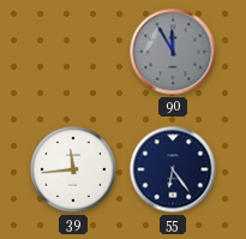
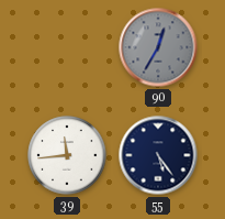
90: 11:55 -> 12:35
55: 6:24 -> 5:24
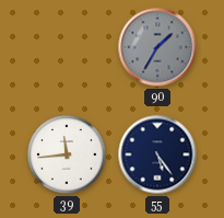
90: 12:35 -> 1:35
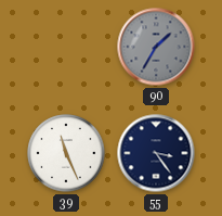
39: 11:44 -> 11:26
55: 5:24 -> 3:24
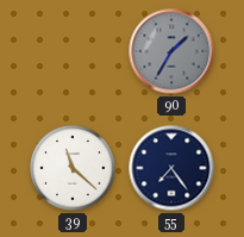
39: 11:26 -> 11:22
55: 3:24 -> 7:24
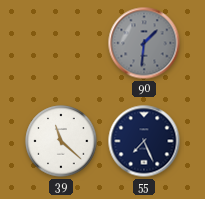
90: 1:35 -> 1:31
55: 7:24 -> 7:26
